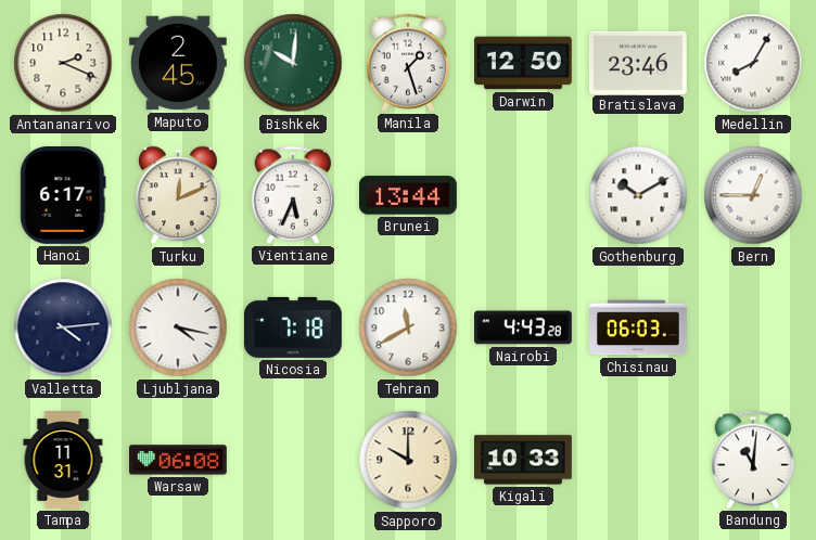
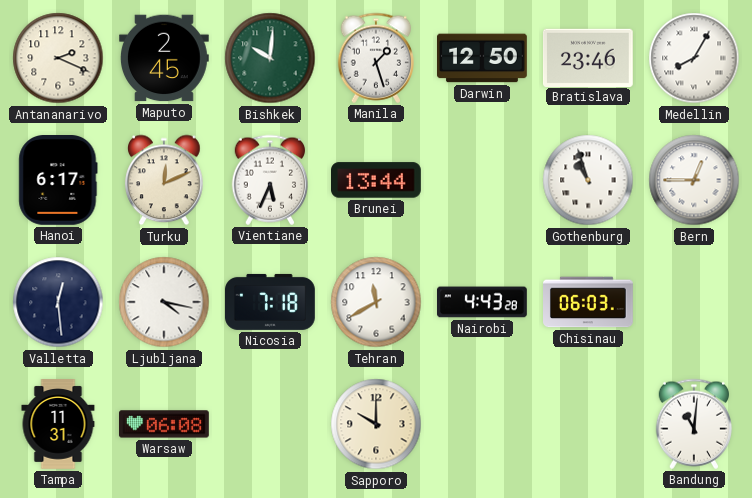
Gothenburg: 10:10 -> 10:57
Valletta: 4:14 -> 12:29
Kigali: 10:33 -> none
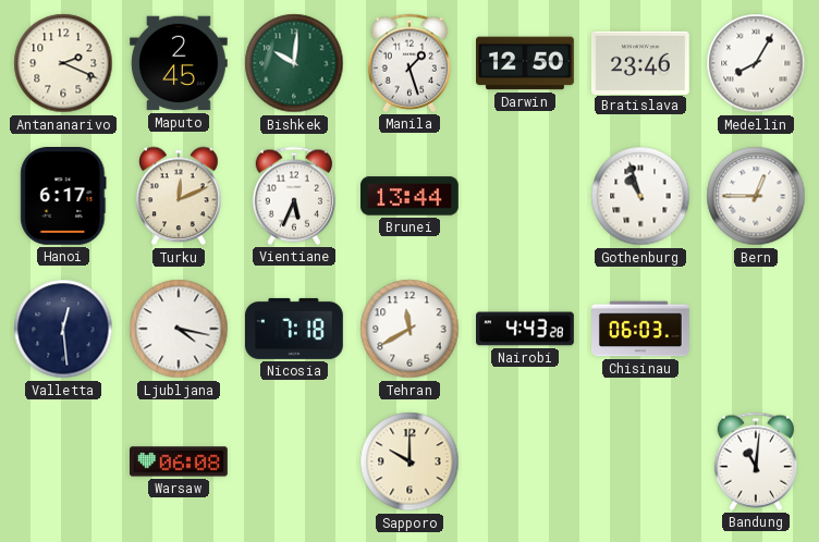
Tampa: 11:31 -> none
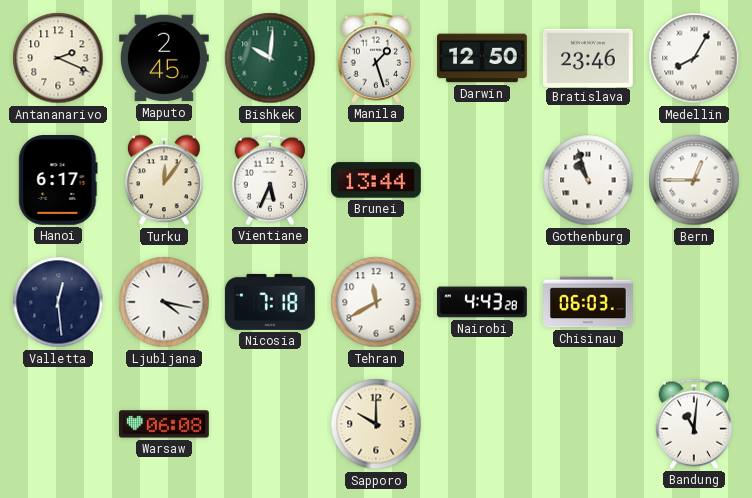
Turku: 12:11 -> 12:06
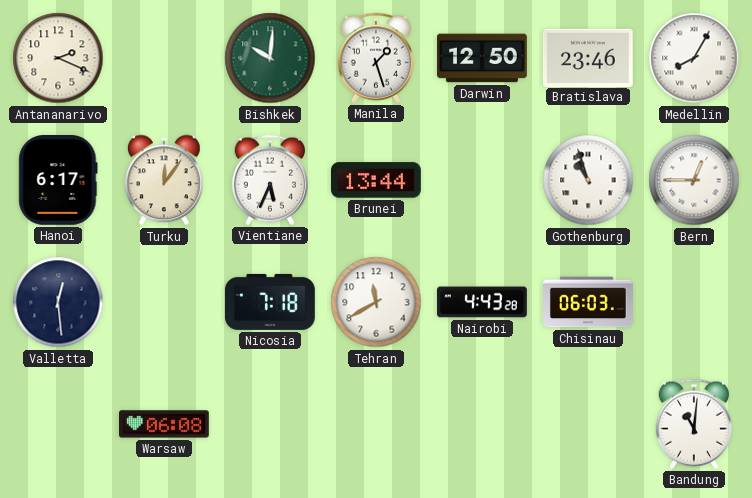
Maputo: 2:45 -> none
Ljubljana: 4:17 -> none
Sapporo: 10:00 -> none
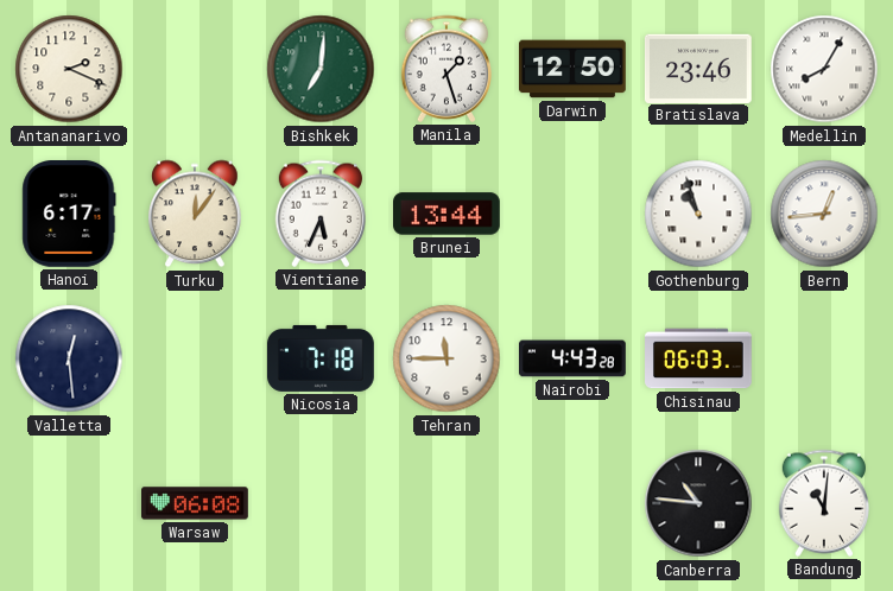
Bishkek: 10:01 -> 7:01
Bern: 12:45 -> 12:44
Tehran: 11:40 -> 11:45
Canberra: none -> 10:46
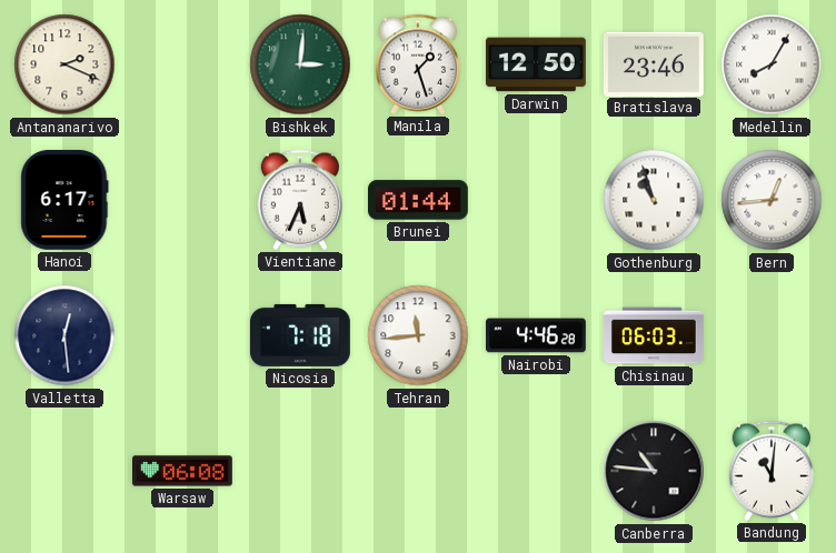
Bishkek: 7:01 -> 3:01
Turku: 12:06 -> none
Brunei: 13:44 -> 01:44
Tehran: 11:45 -> 11:44
Nairobi: 4:43 -> 4:46
